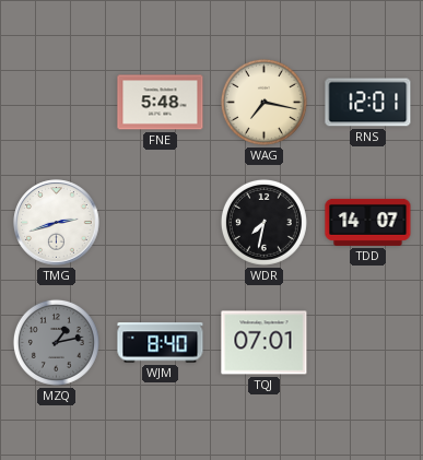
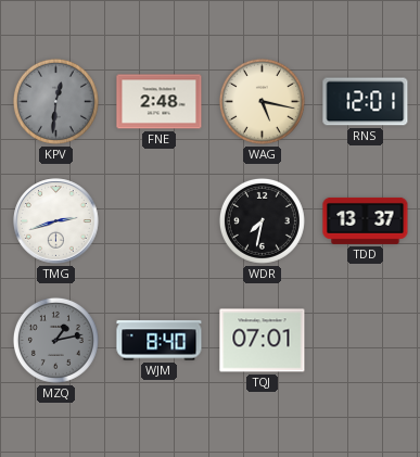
KPV: none -> 12:31
FNE: 5:48 -> 2:48
WAG: 7:17 -> 5:17
TDD: 14:07 -> 13:37
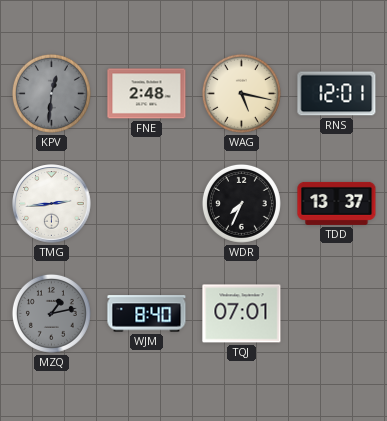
TMG: 2:42 -> 2:44
WDR: 7:32 -> 7:34
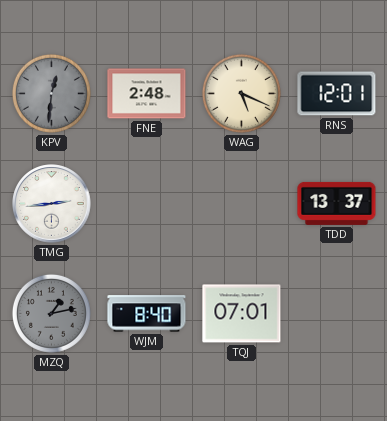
WAG: 5:17 -> 5:19
WDR: 7:34 -> none
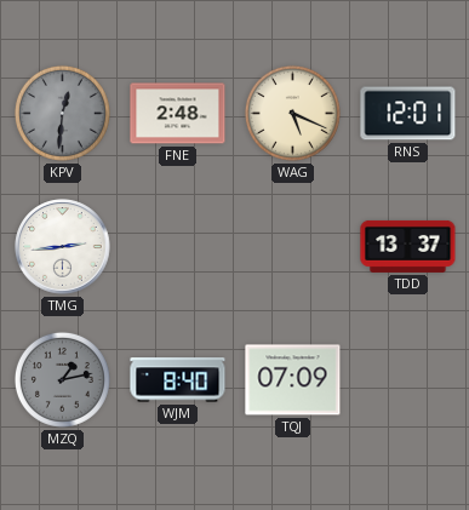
TQJ: 07:01 -> 07:09
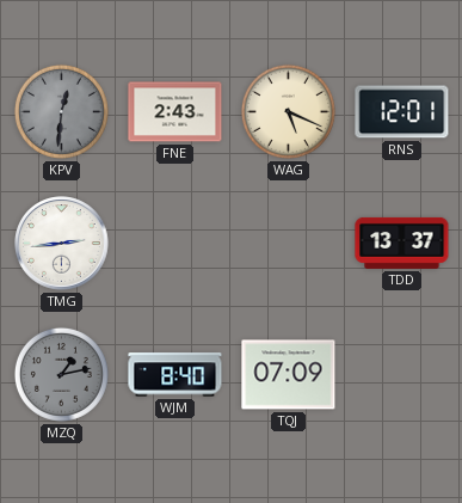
FNE: 2:48 -> 2:43
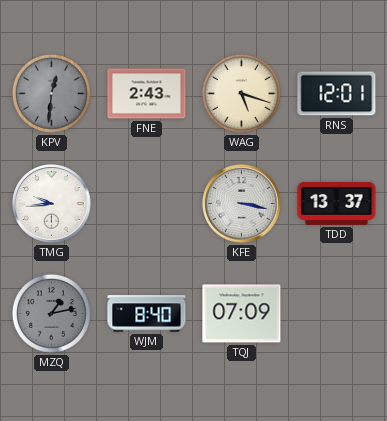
WAG: 5:19 -> 5:18
TMG: 2:44 -> 9:44
KFE: none -> 3:17
